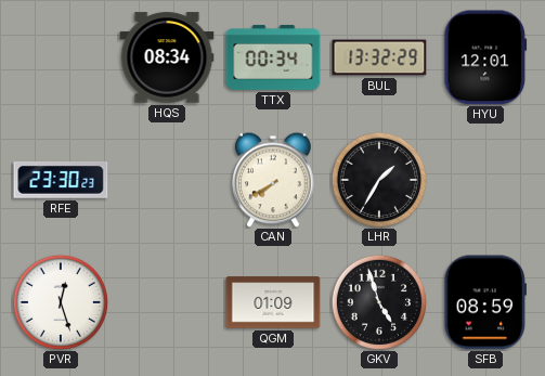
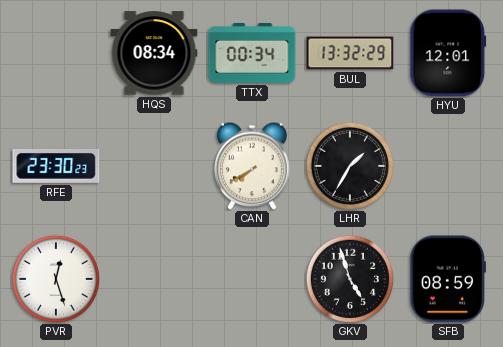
QGM: 01:09 -> none
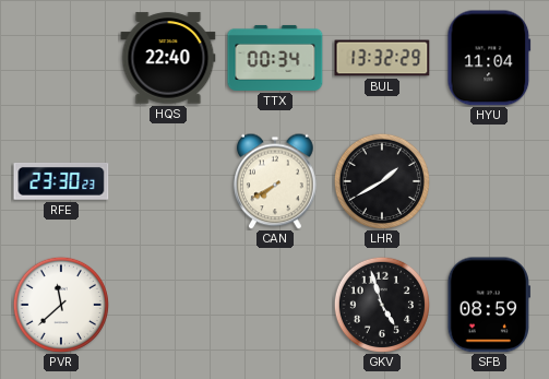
HQS: 08:34 -> 22:40
HYU: 12:01 -> 11:04
LHR: 1:35 -> 1:40
PVR: 12:27 -> 11:38
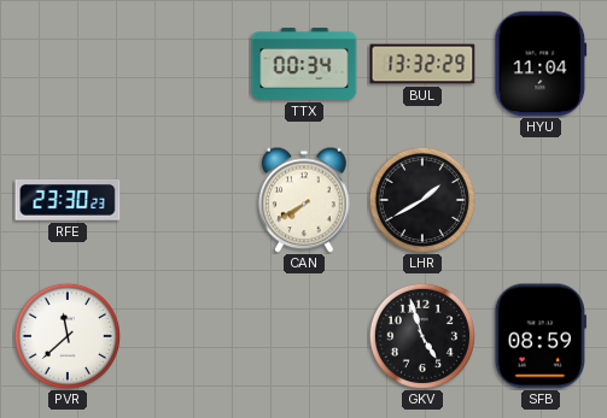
HQS: 22:40 -> none
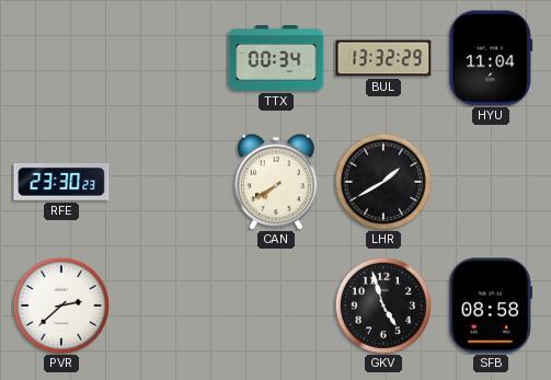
PVR: 11:38 -> 2:38
SFB: 08:59 -> 08:58
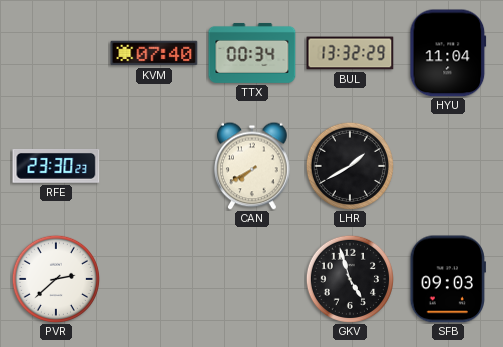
KVM: none -> 07:40
SFB: 08:58 -> 09:03
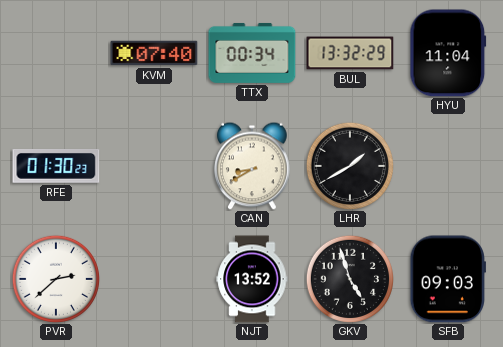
RFE: 23:30 -> 01:30
CAN: 7:40 -> 8:40
NJT: none -> 13:52
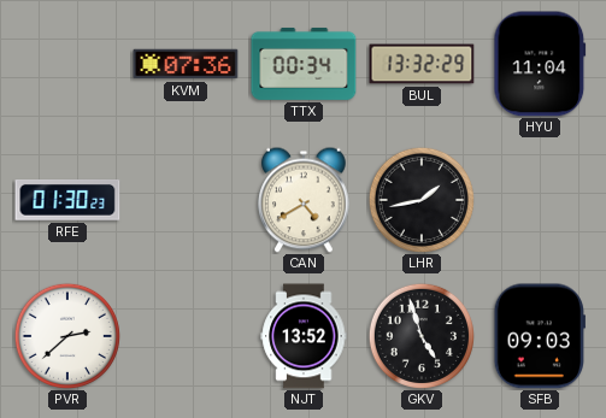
KVM: 07:40 -> 07:36
CAN: 8:40 -> 4:40
LHR: 1:40 -> 1:43
